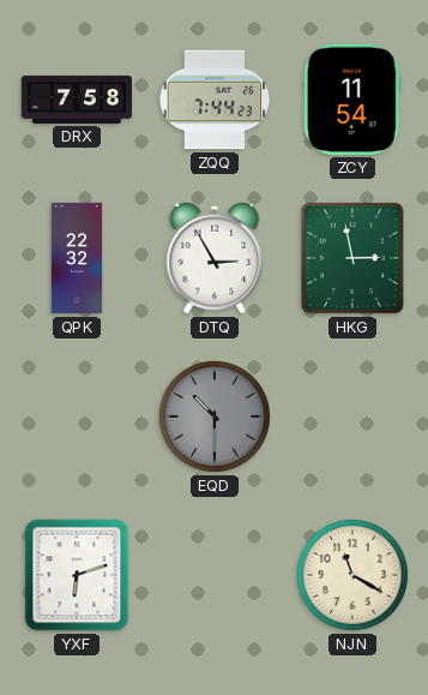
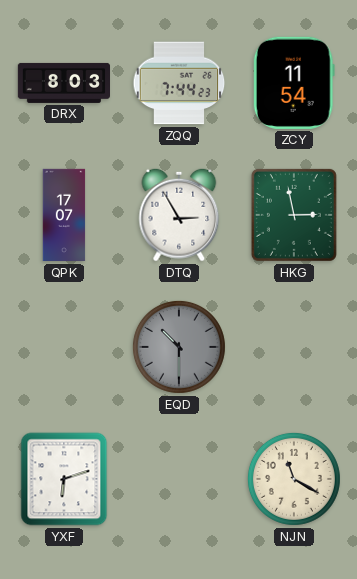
DRX: 7:58 -> 8:03
QPK: 22:32 -> 17:07
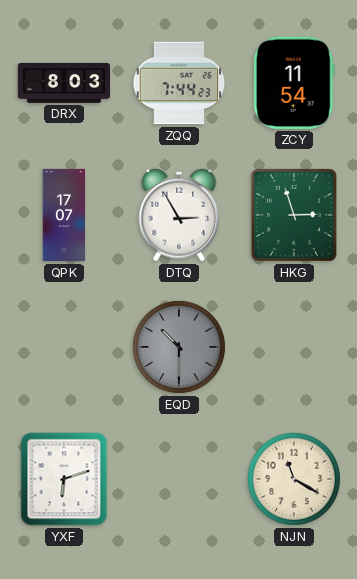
HKG: 2:58 -> 2:57
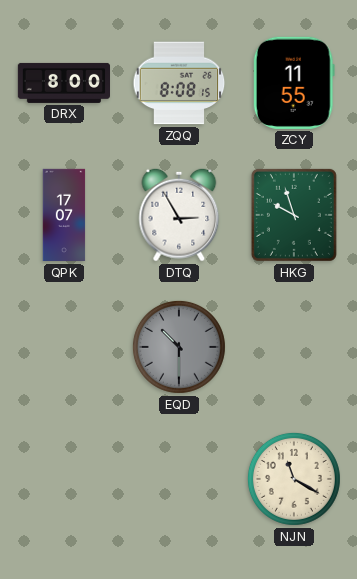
DRX: 8:03 -> 8:00
ZQQ: 7:44 -> 8:08
ZCY: 11:54 -> 11:55
HKG: 2:57 -> 9:57
YXF: 6:12 -> none
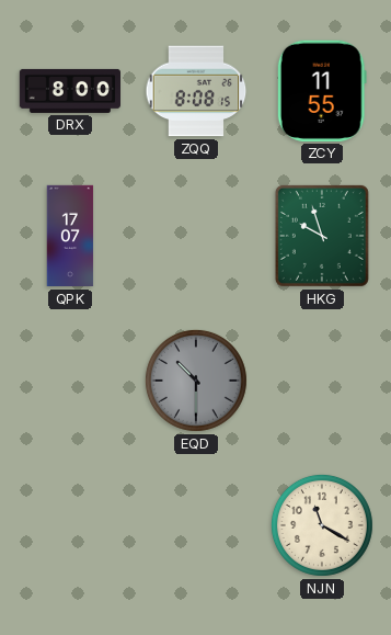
DTQ: 2:55 -> none
